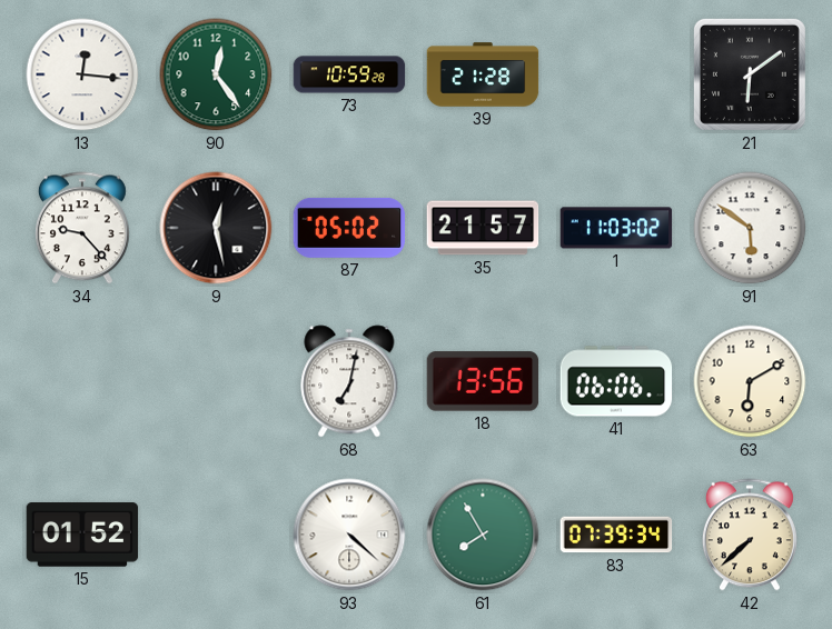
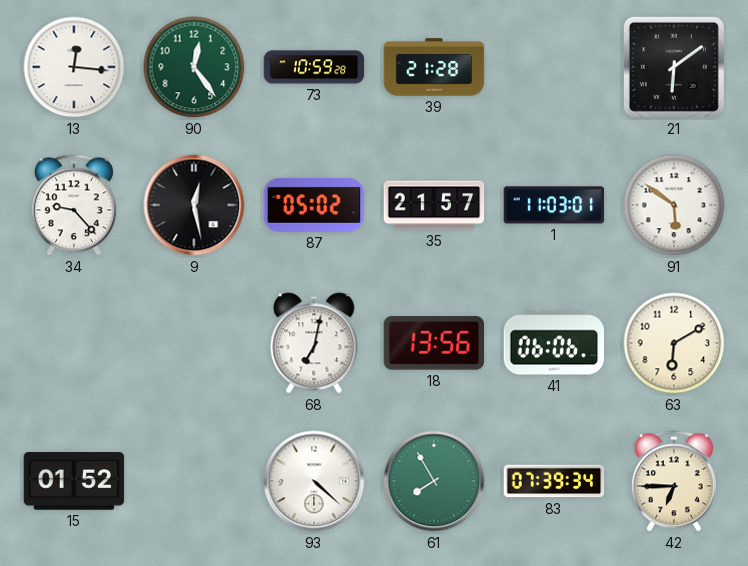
1: 11:03:02 -> 11:03:01
42: 7:38 -> 6:45
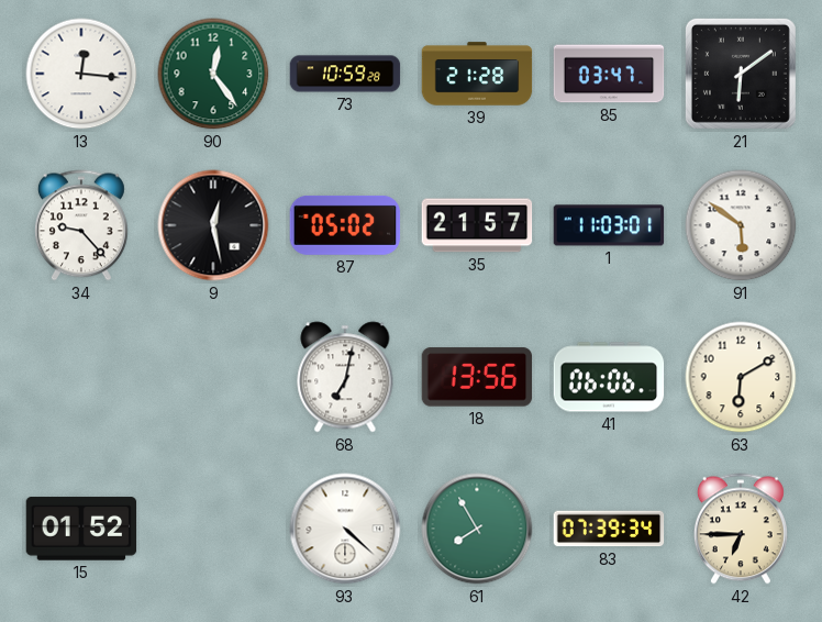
85: none -> 03:47
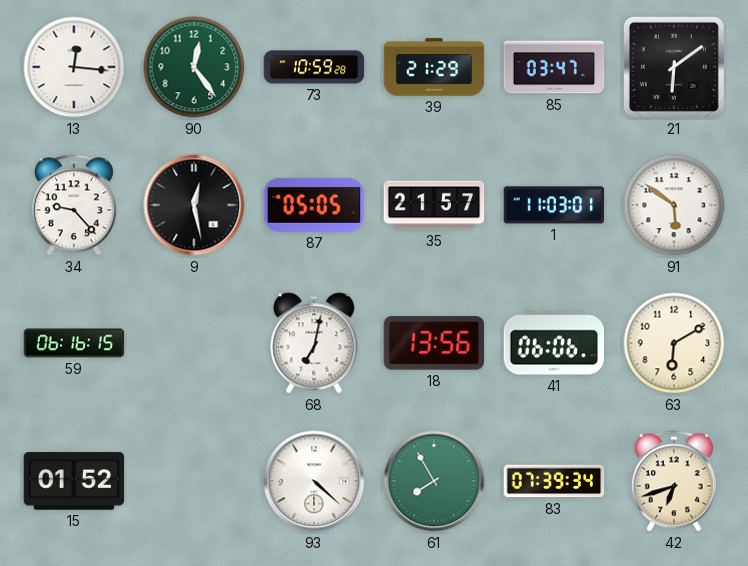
39: 21:28 -> 21:29
87: 05:02 -> 05:05
59: none -> 06:16
42: 6:45 -> 6:42
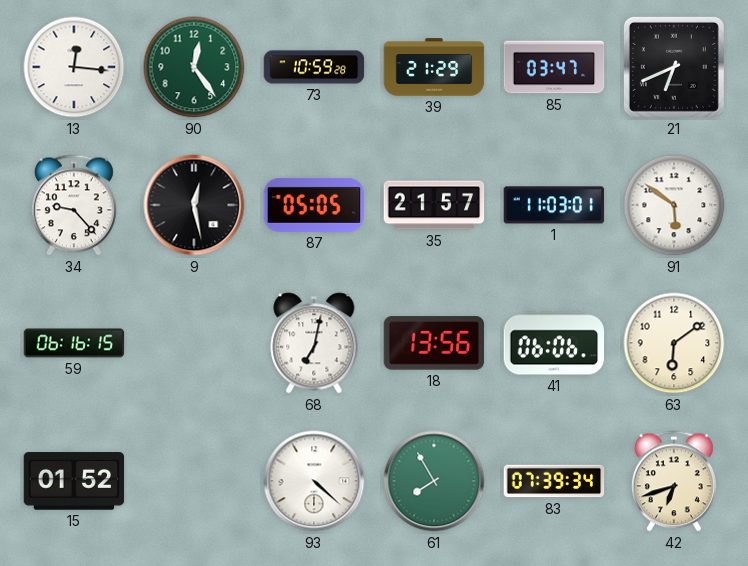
21: 6:09 -> 6:41
63: 6:10 -> 6:09
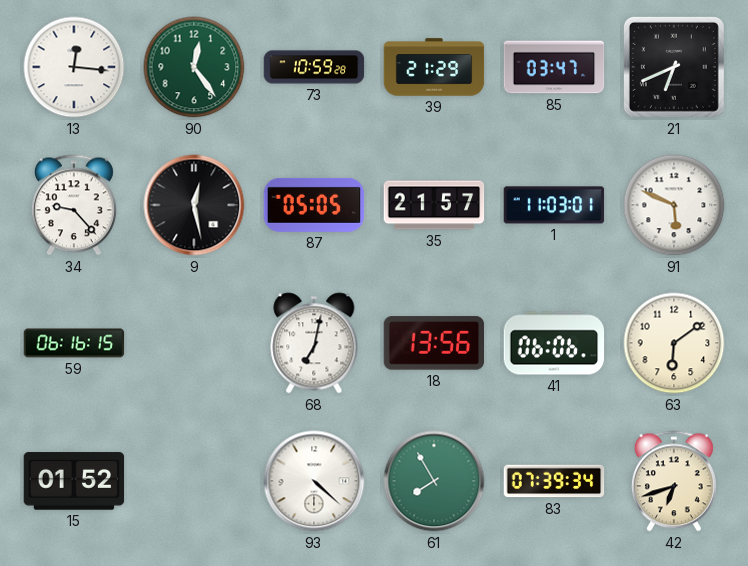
91: 5:51 -> 5:49
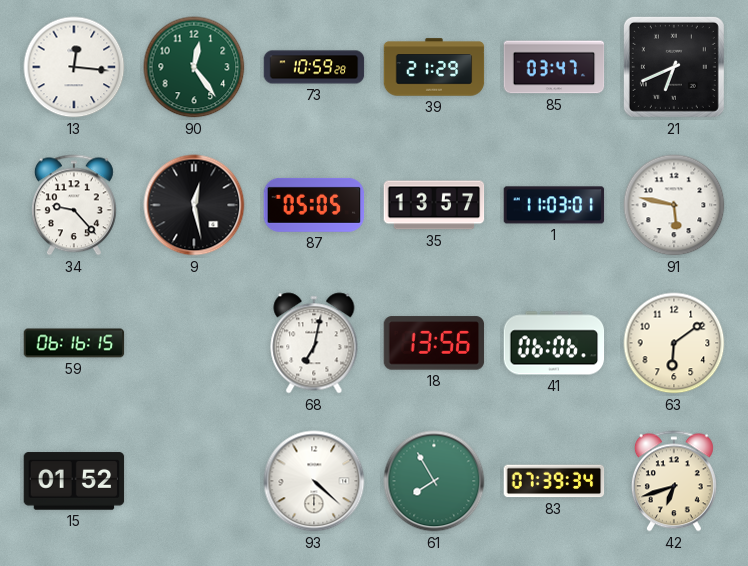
35: 21:57 -> 13:57
91: 5:49 -> 5:47
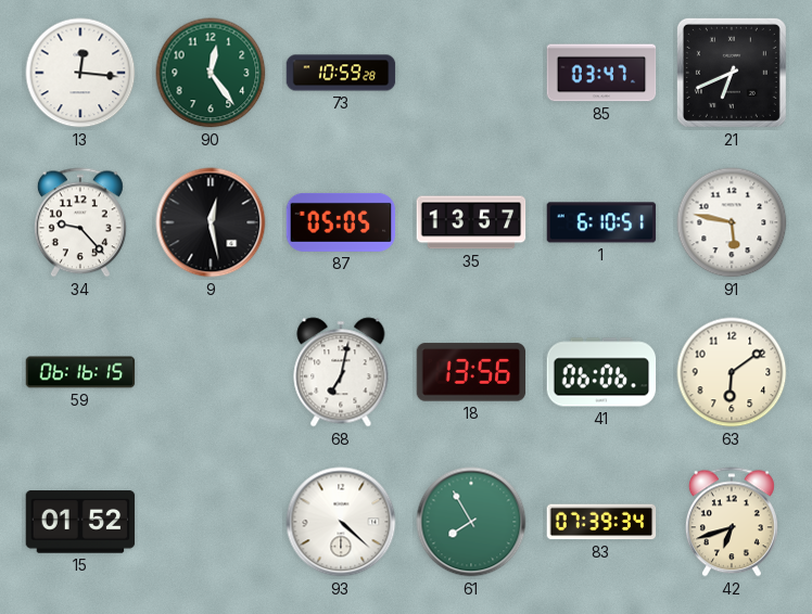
39: 21:29 -> none
1: 11:03 -> 6:10
